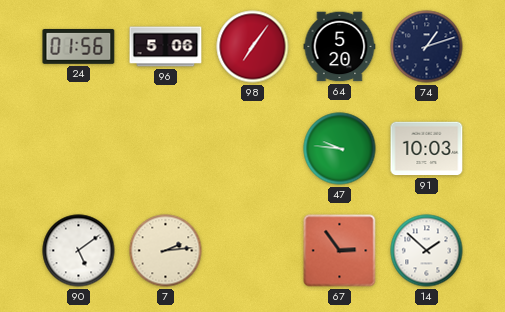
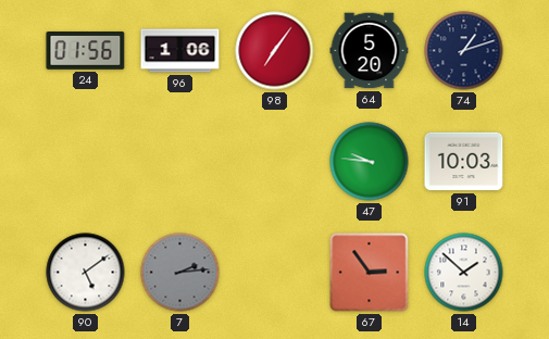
96: 5:06 -> 1:06
7 dial: cream -> grey
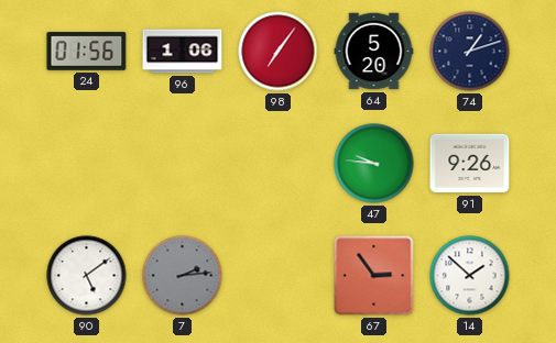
91: 10:03 -> 9:26
